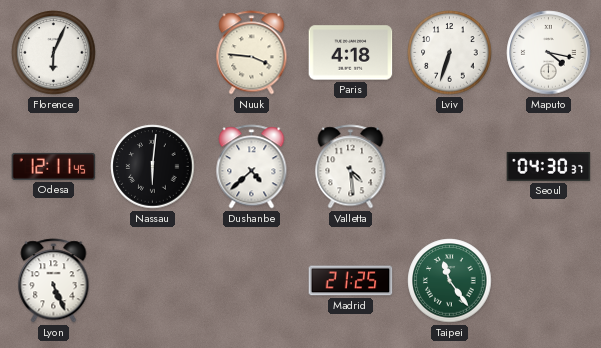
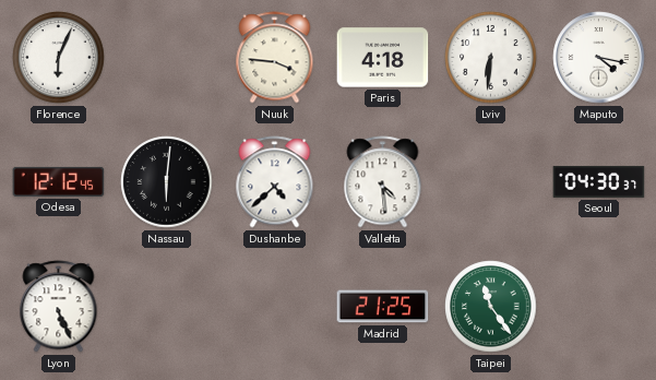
Lviv: 6:33 -> 6:31
Odesa: 12:11 -> 12:12
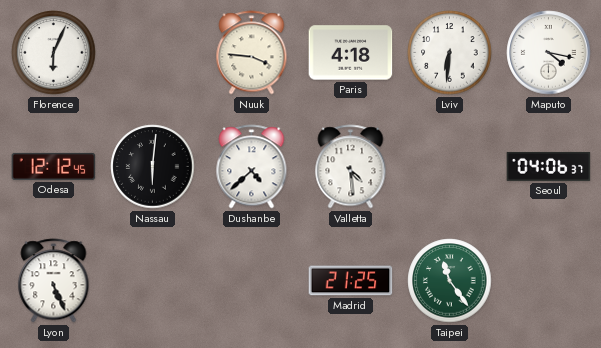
Seoul: 04:30 -> 04:06
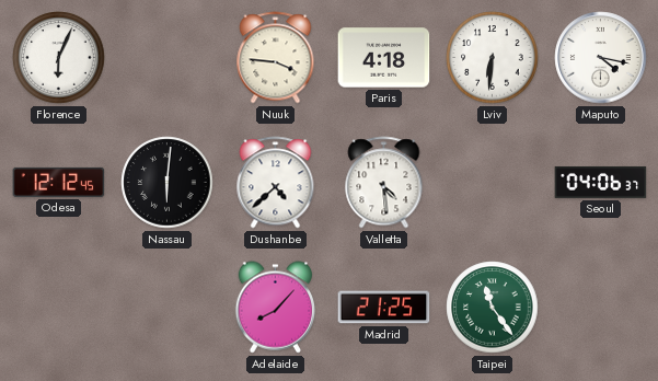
Lyon: 5:26 -> none
Adelaide: none -> 8:07
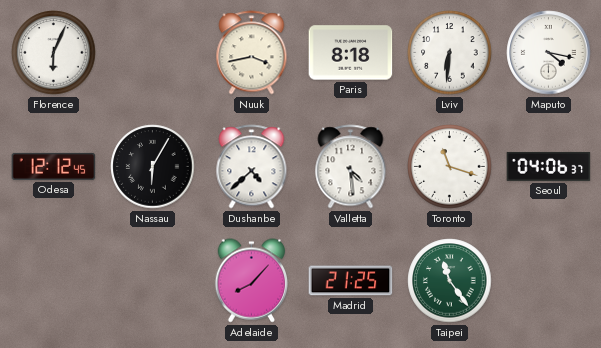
Nuuk: 3:46 -> 3:43
Paris: 4:18 -> 8:18
Nassau: 6:01 -> 6:05
Toronto: none -> 11:18
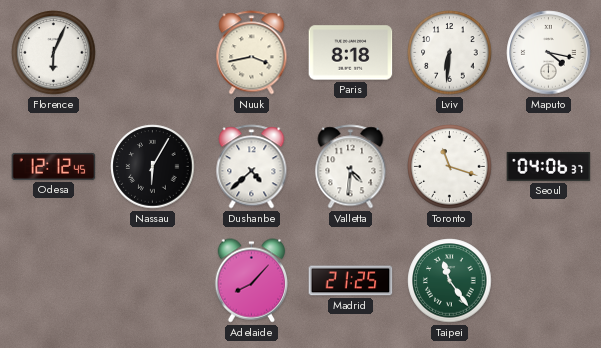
Valletta: 4:29 -> 4:31
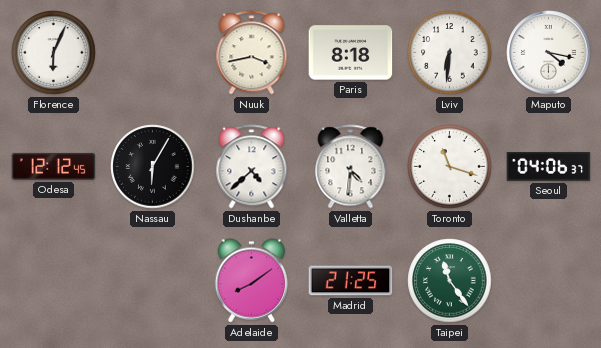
Adelaide: 8:07 -> 8:09
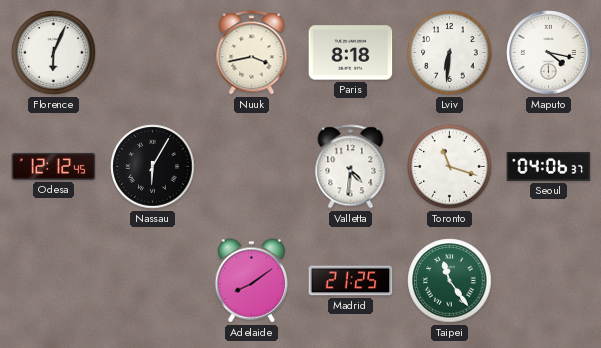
Dushanbe: 4:38 -> none
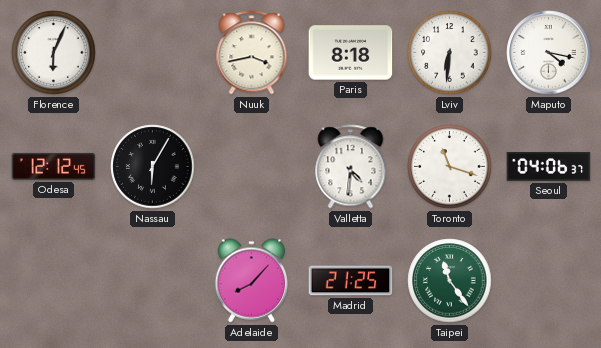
Adelaide: 8:09 -> 8:07
